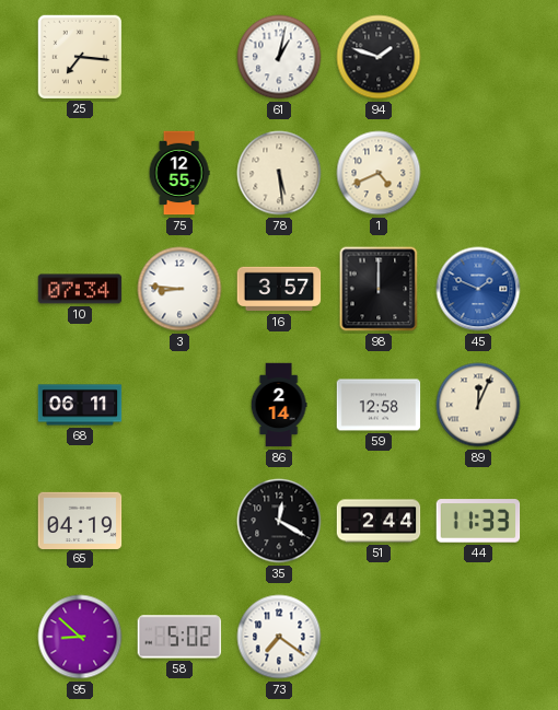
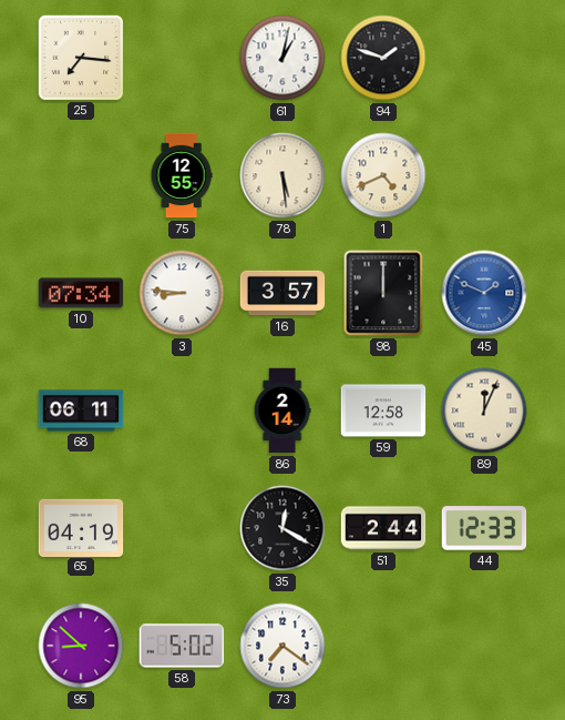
44: 11:33 -> 12:33
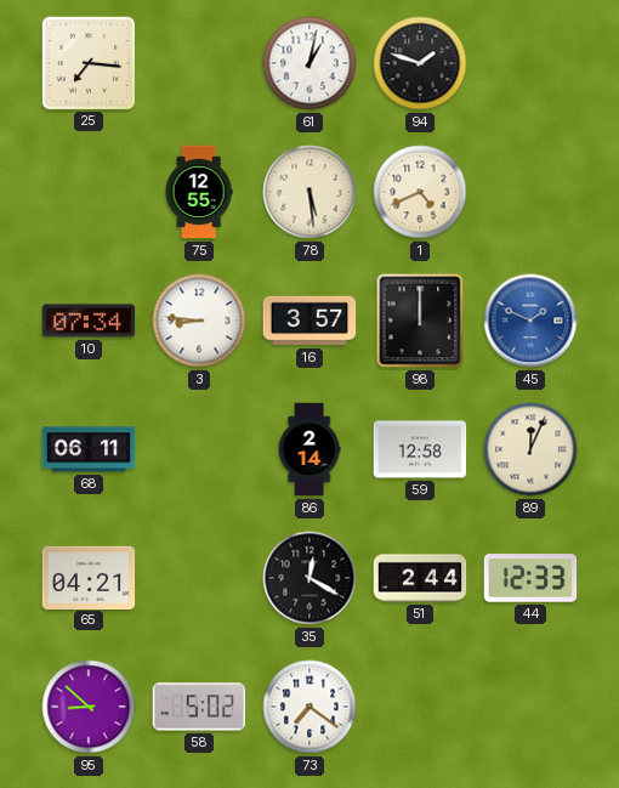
65: 04:19 -> 04:21
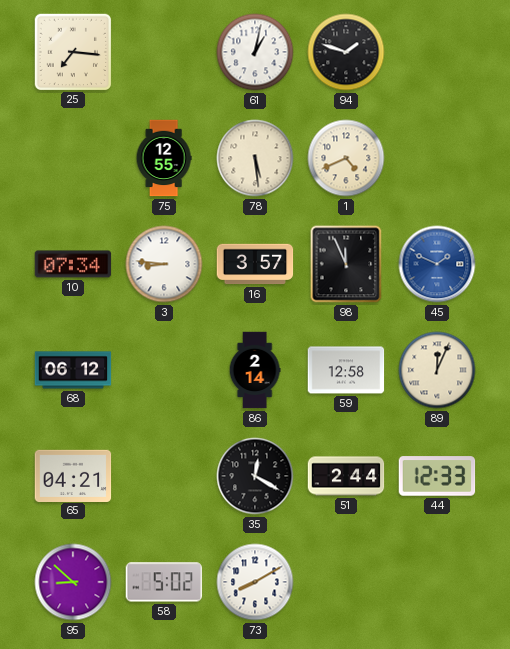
98: 12:00 -> 11:56
68: 06:11 -> 06:12
73: 7:21 -> 8:10
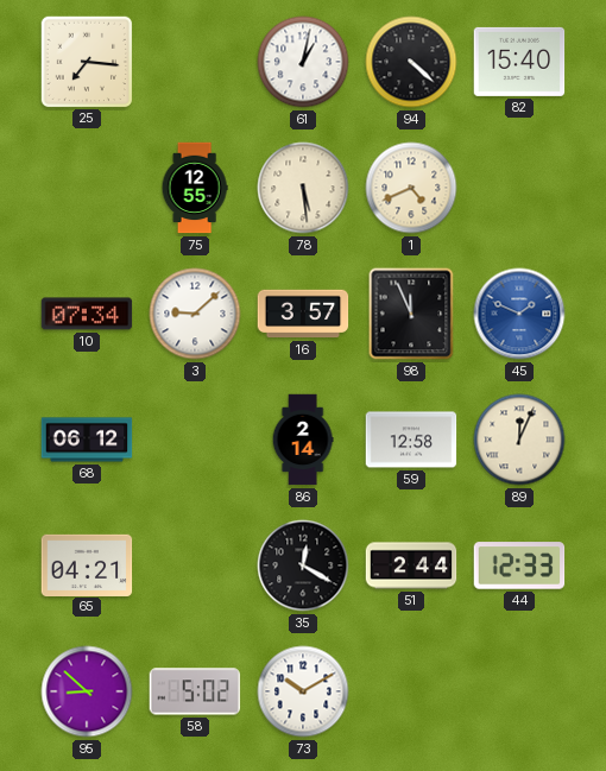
94: 1:48 -> 4:22
82: none -> 15:40
3: 8:46 -> 9:08
73: 8:10 -> 10:10
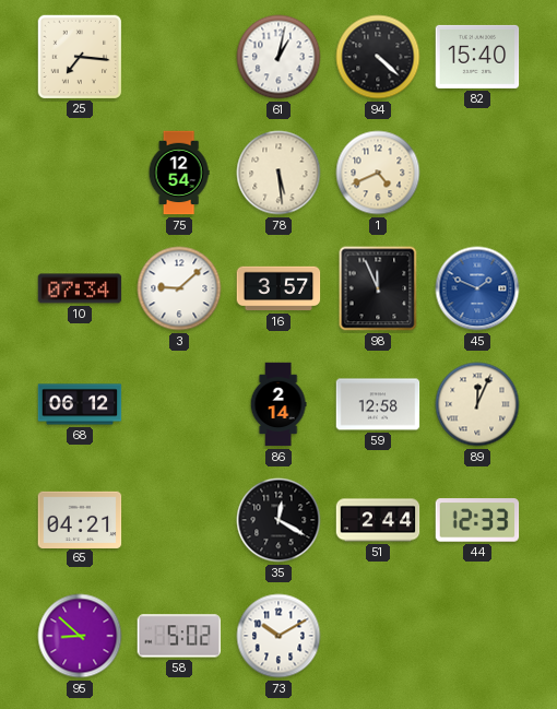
75: 12:55 -> 12:54
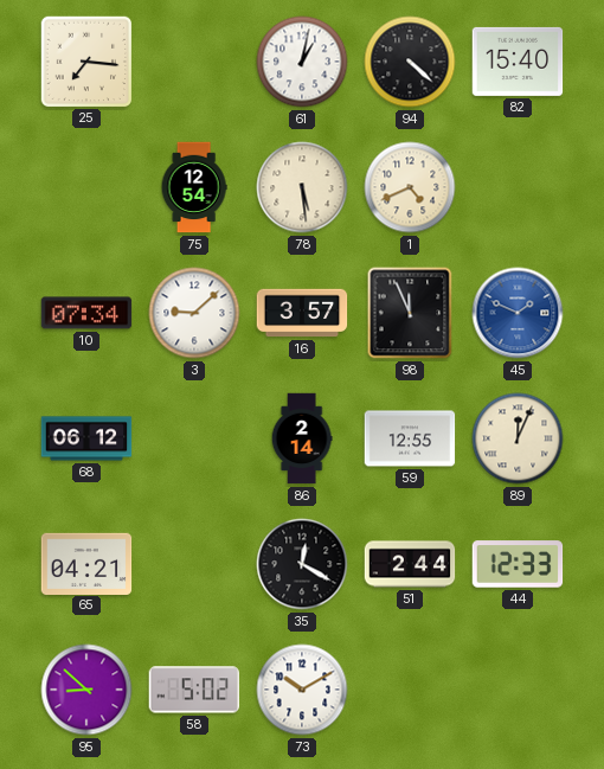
59: 12:58 -> 12:55
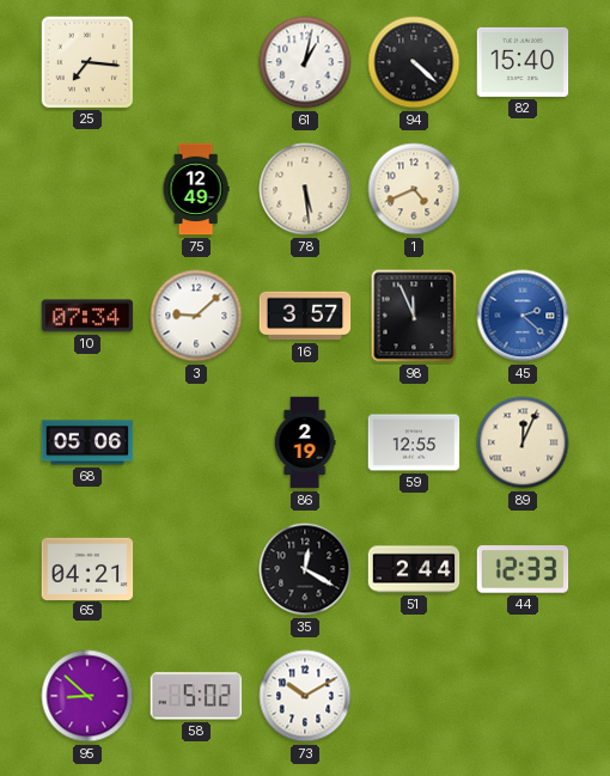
75: 12:54 -> 12:49
45: 1:49 -> 2:22
68: 06:12 -> 05:06
86: 2:14 -> 2:19
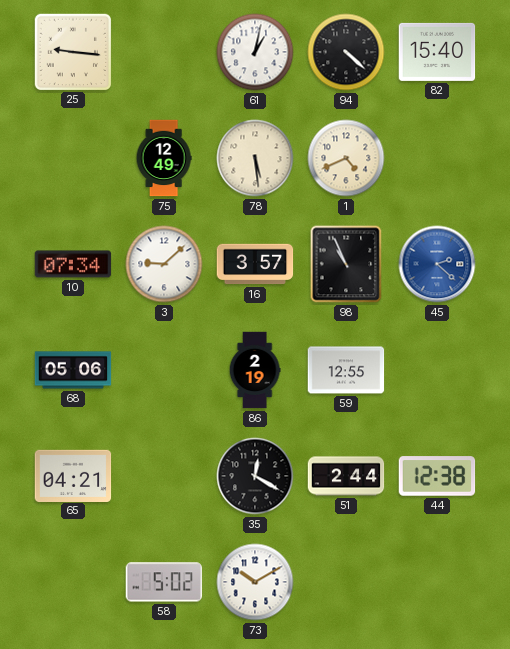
25: 7:16 -> 9:16
98: 11:56 -> 10:56
89: 12:04 -> none
44: 12:33 -> 12:38
95: 8:52 -> none
